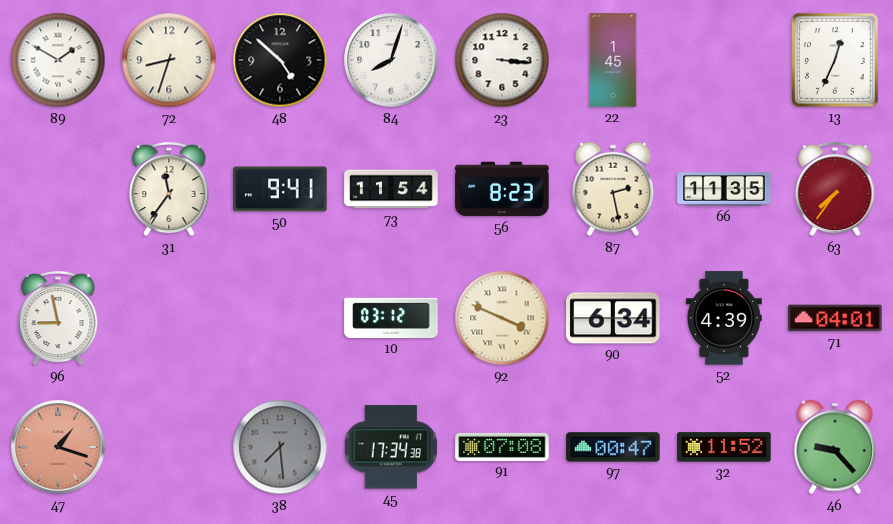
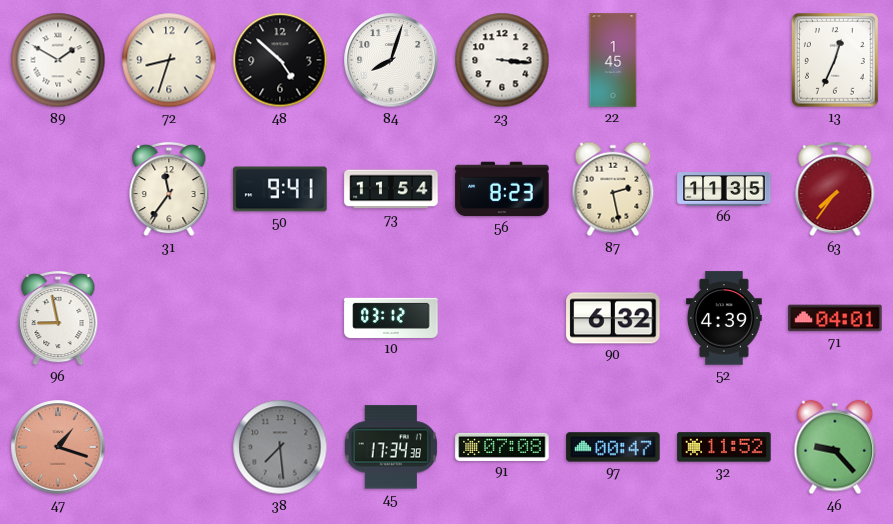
92: 3:49 -> none
90: 6:34 -> 6:32
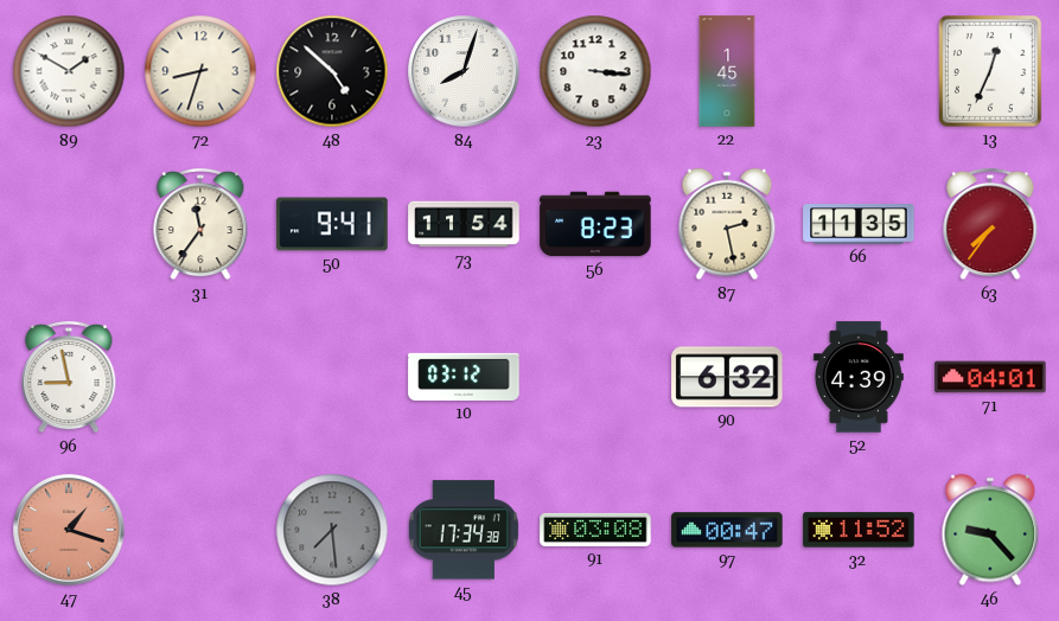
91: 07:08 -> 03:08
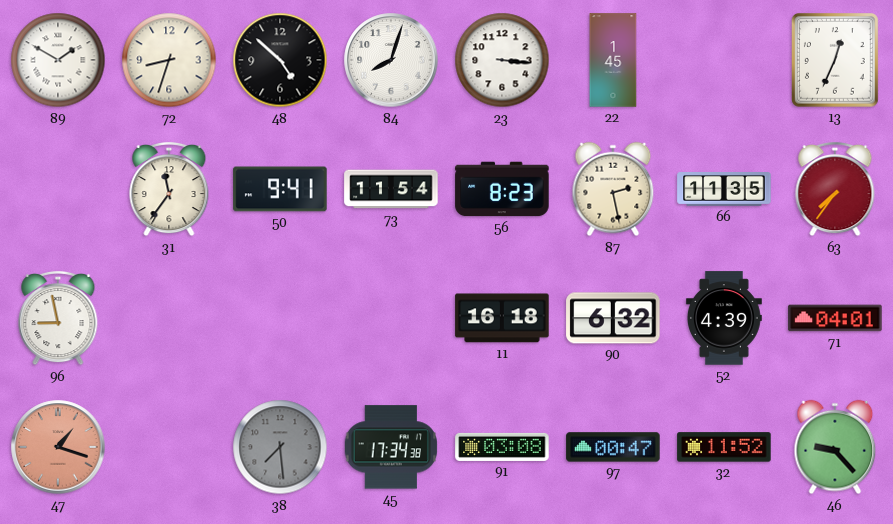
10: 03:12 -> none
11: none -> 16:18
